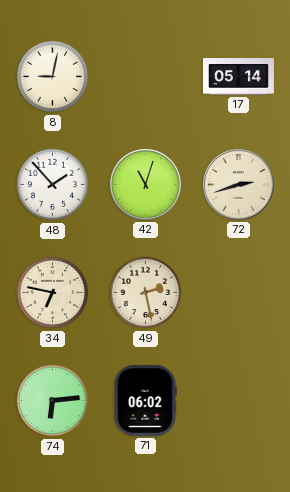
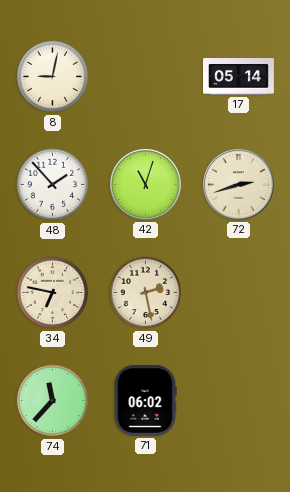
74: 6:14 -> 11:37
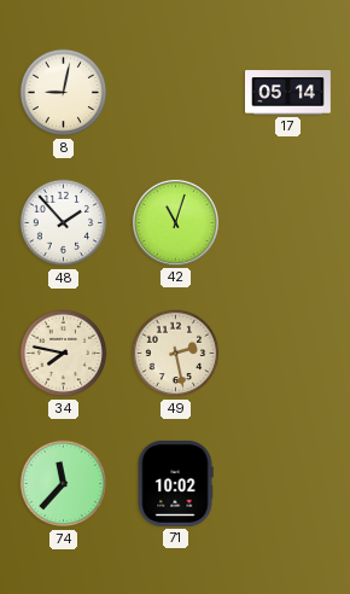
72: 2:42 -> none
34: 6:47 -> 7:47
71: 06:02 -> 10:02
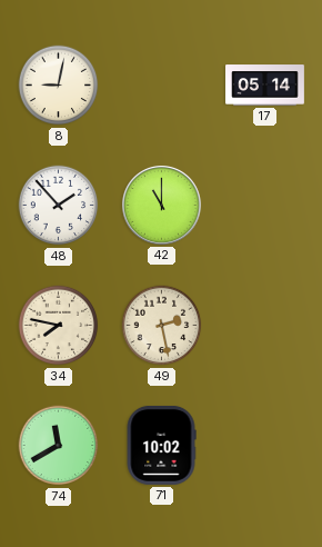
42: 11:03 -> 11:00
74: 11:37 -> 11:40
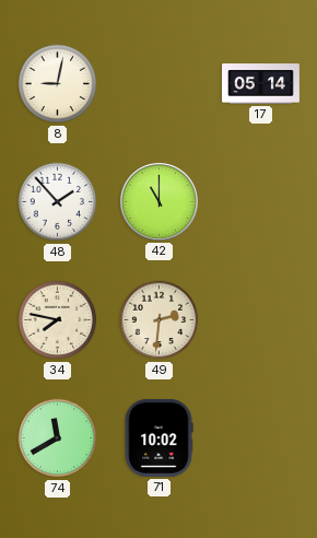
49: 2:28 -> 2:31
